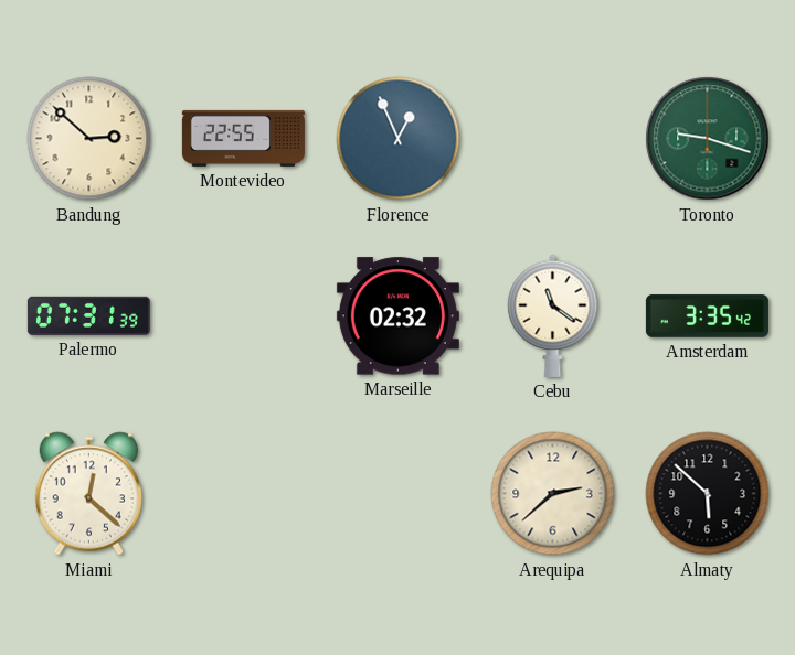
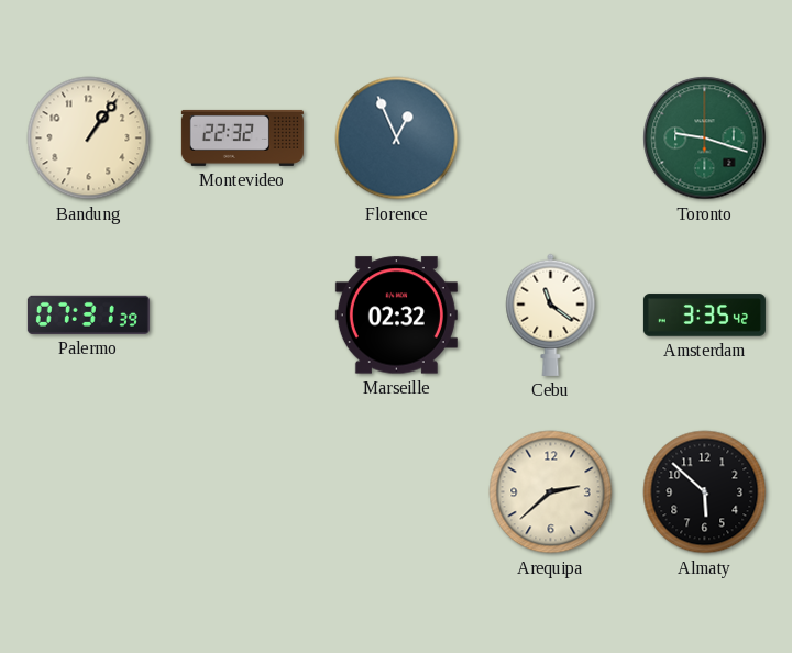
Bandung: 2:52 -> 1:06
Montevideo: 22:55 -> 22:32
Miami: 12:22 -> none
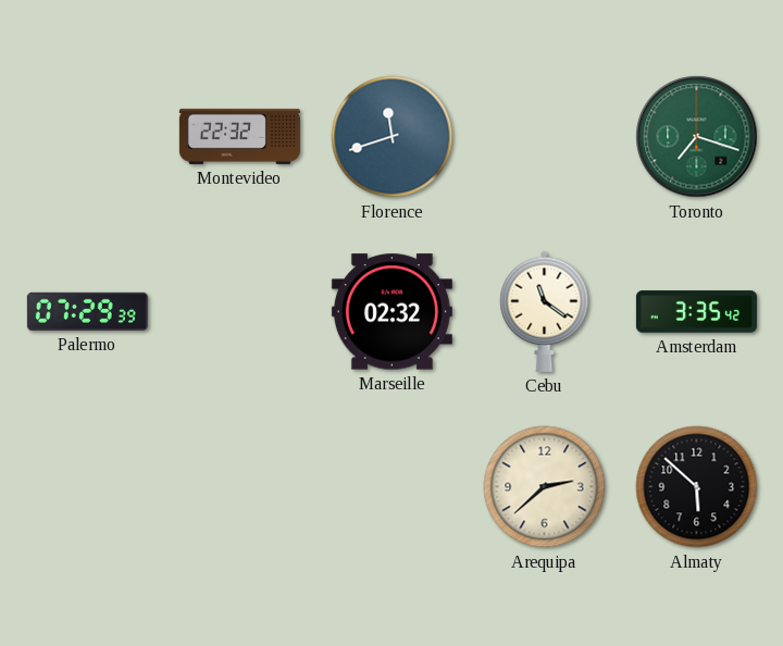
Bandung: 1:06 -> none
Florence: 12:56 -> 11:42
Toronto: 9:18 -> 7:18
Palermo: 07:31 -> 07:29
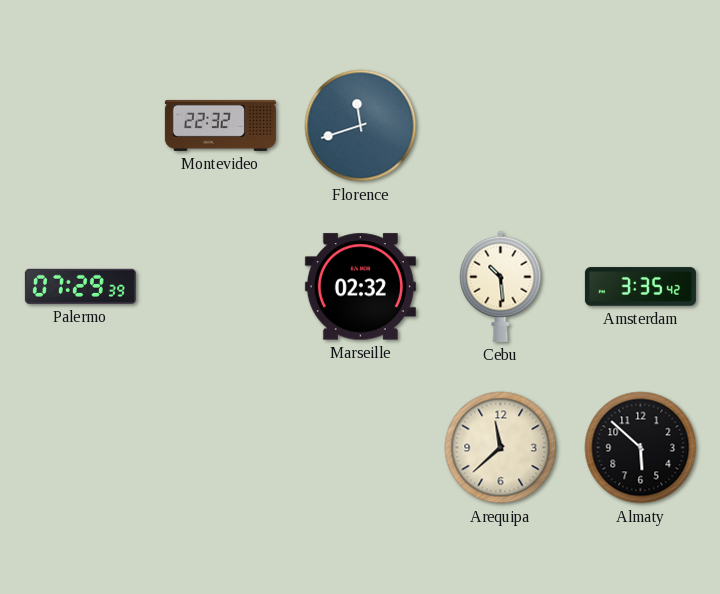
Toronto: 7:18 -> none
Cebu: 11:21 -> 10:29
Arequipa: 2:38 -> 11:38
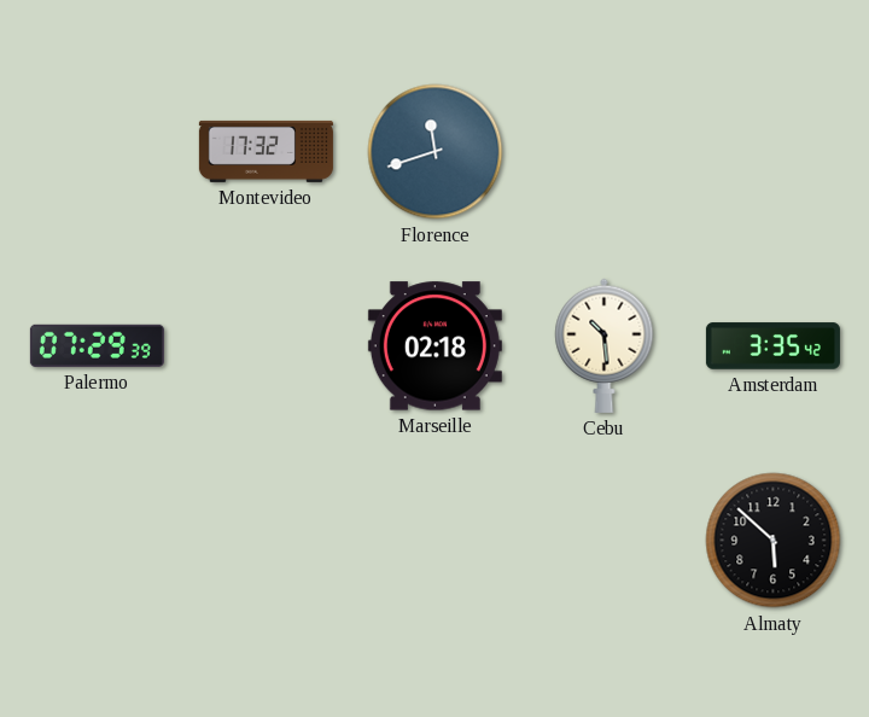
Montevideo: 22:32 -> 17:32
Marseille: 02:32 -> 02:18
Arequipa: 11:38 -> none
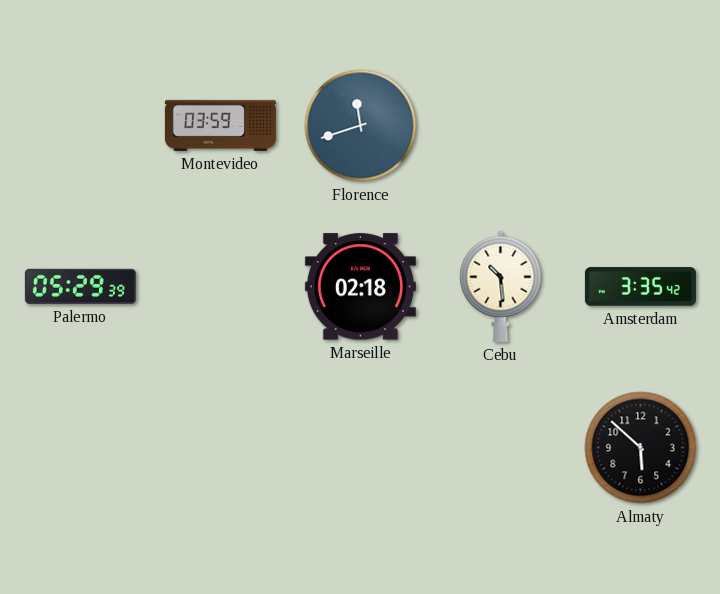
Montevideo: 17:32 -> 03:59
Palermo: 07:29 -> 05:29
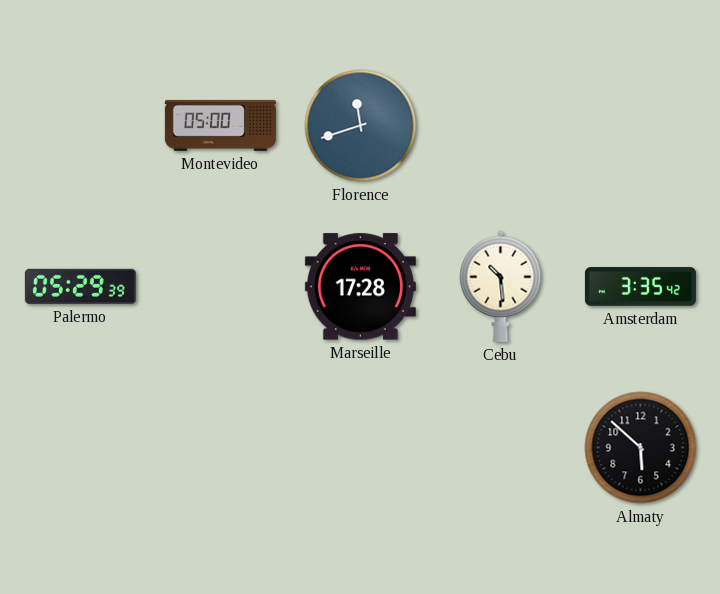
Montevideo: 03:59 -> 05:00
Marseille: 02:18 -> 17:28
